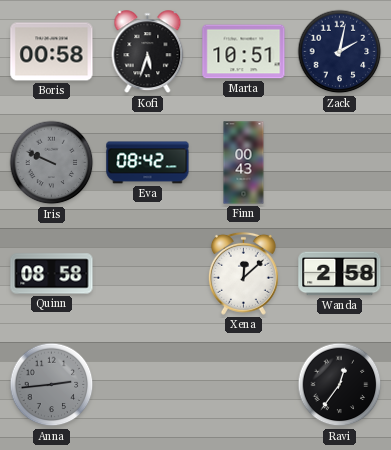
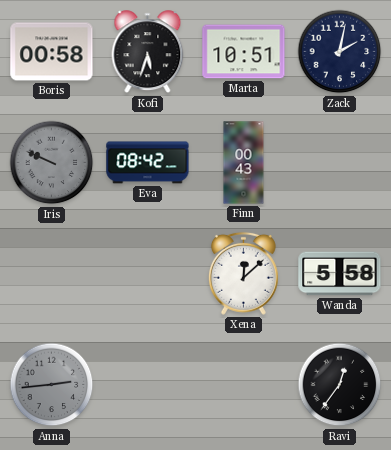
Quinn: 08:58 -> none
Wanda: 2:58 -> 5:58
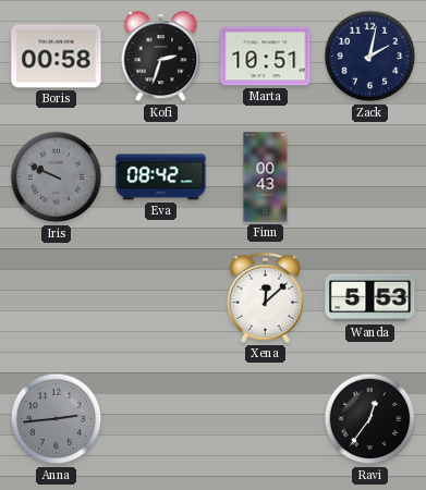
Kofi: 5:33 -> 2:33
Wanda: 5:58 -> 5:53
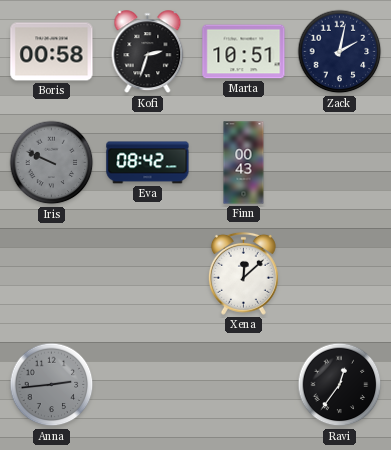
Wanda: 5:53 -> none
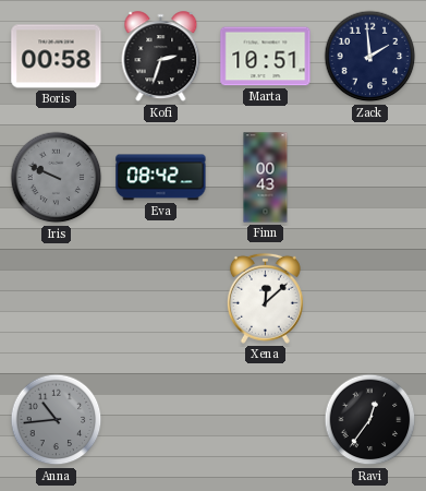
Zack: 2:02 -> 1:59
Anna: 2:44 -> 10:44
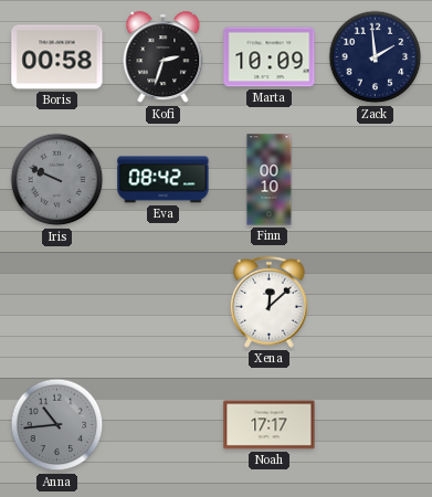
Marta: 10:51 -> 10:09
Finn: 00:43 -> 00:10
Noah: none -> 17:17
Ravi: 12:36 -> none
